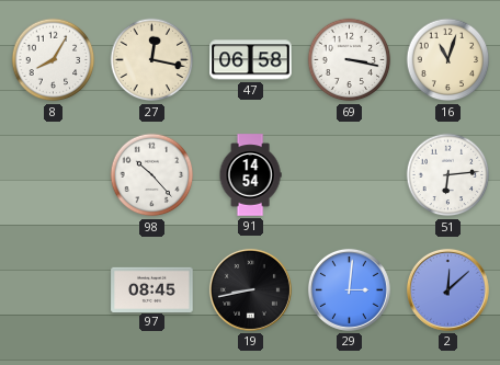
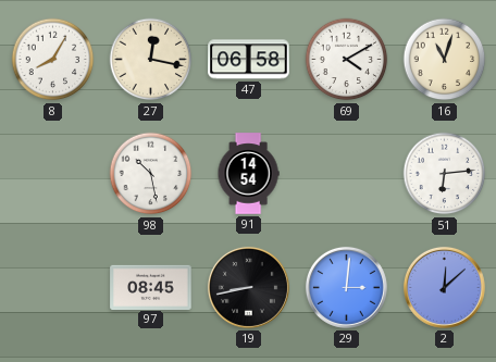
69: 3:17 -> 4:10
98: 10:23 -> 10:28
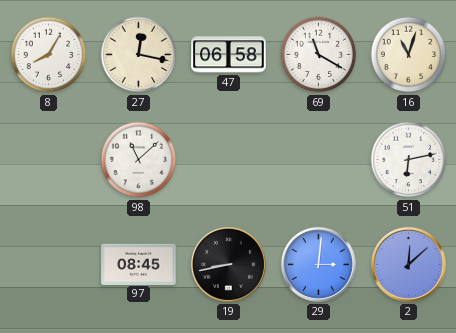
69: 4:10 -> 11:20
98: 10:28 -> 11:08
91: 14:54 -> none
51: 6:14 -> 6:13
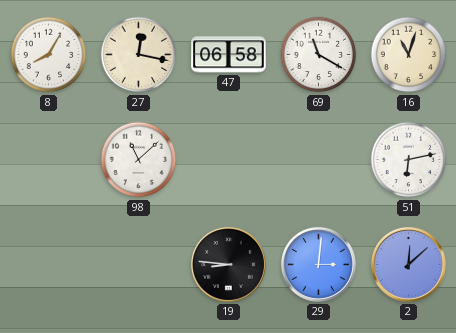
97: 08:45 -> none
19: 8:43 -> 8:46
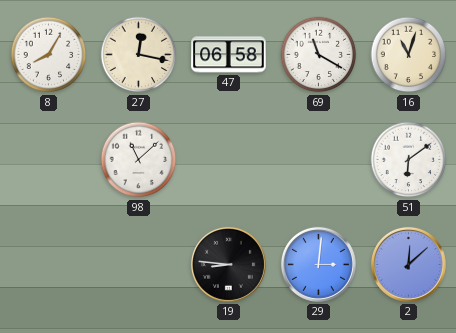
51: 6:13 -> 6:09
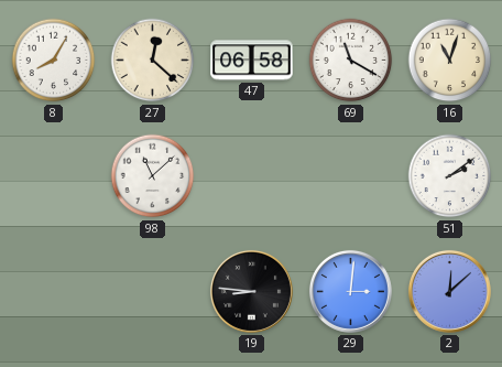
27: 12:17 -> 12:22
51: 6:09 -> 2:09
